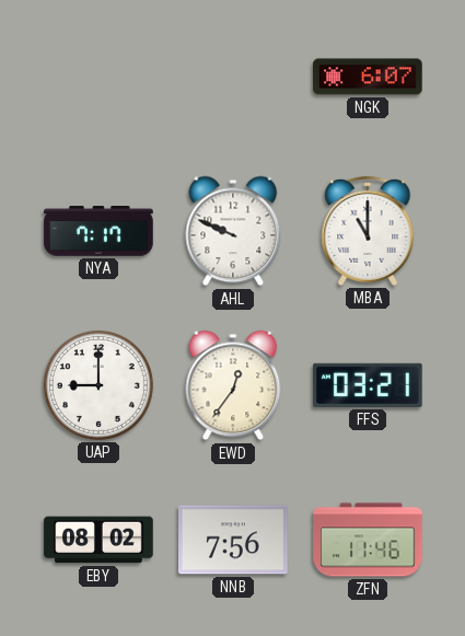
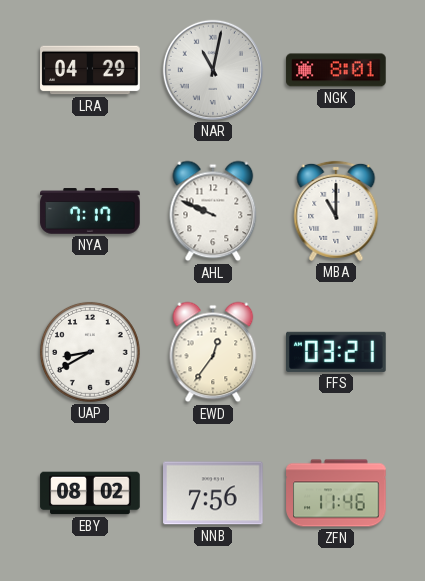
LRA: none -> 04:29
NAR: none -> 11:02
NGK: 6:07 -> 8:01
UAP: 9:00 -> 8:40
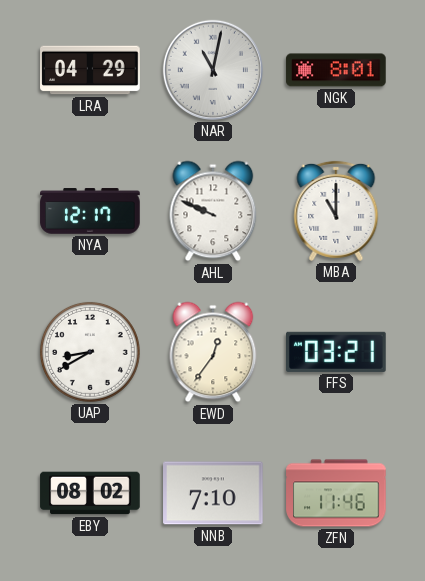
NYA: 7:17 -> 12:17
NNB: 7:56 -> 7:10
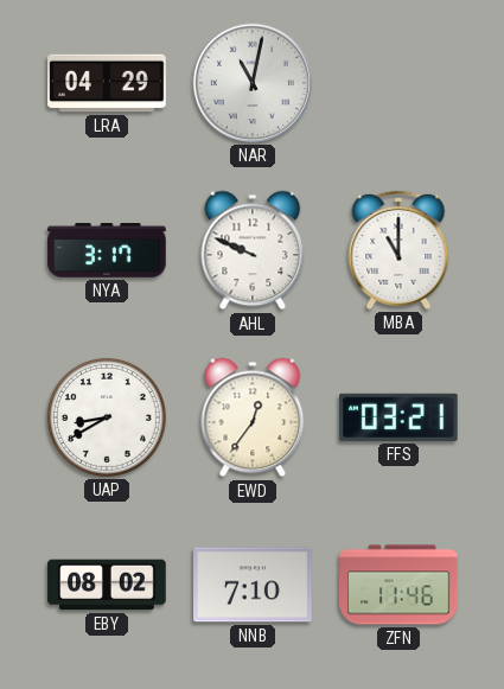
NGK: 8:01 -> none
NYA: 12:17 -> 3:17
